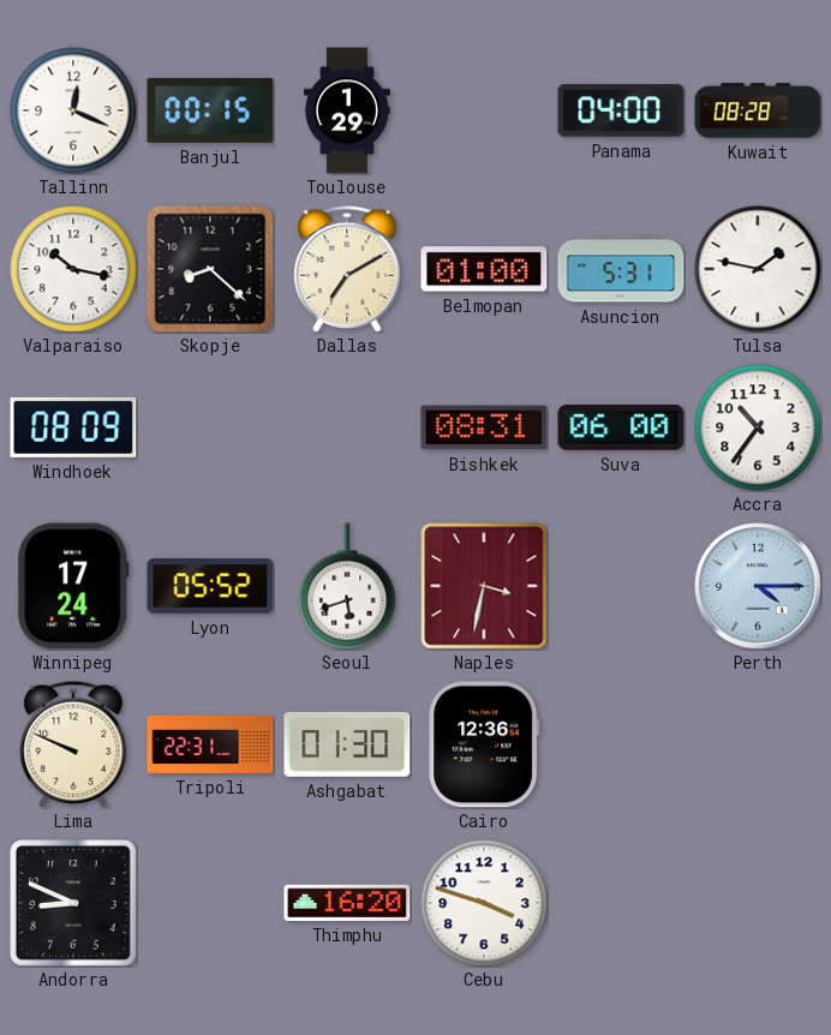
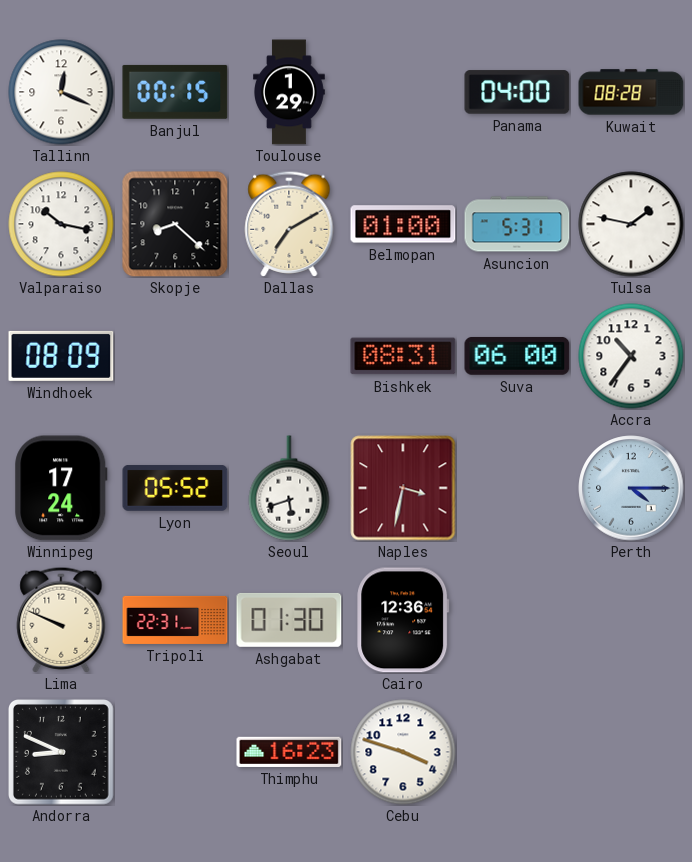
Thimphu: 16:20 -> 16:23
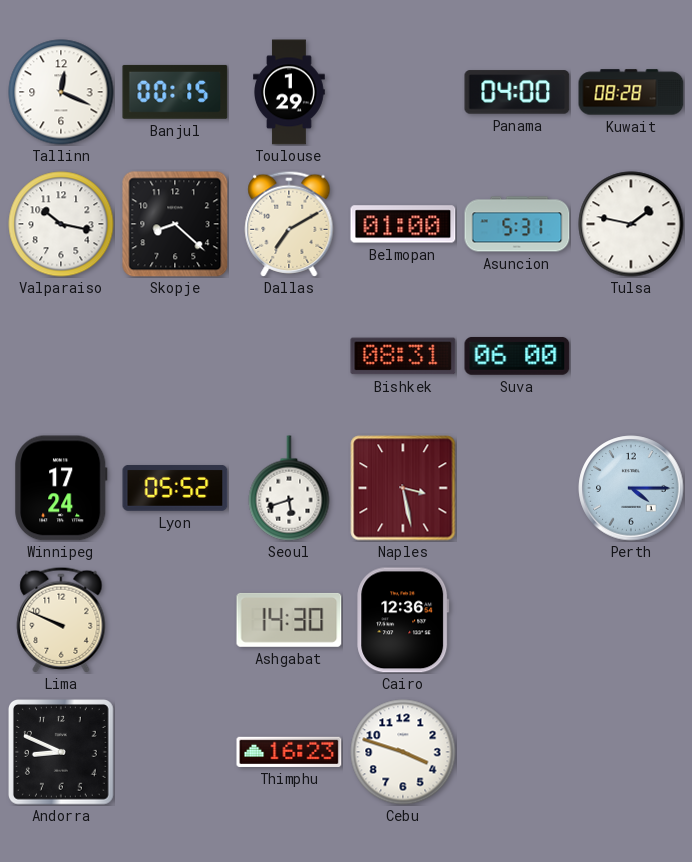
Windhoek: 08:09 -> none
Accra: 10:36 -> none
Naples: 3:32 -> 3:28
Tripoli: 22:31 -> none
Ashgabat: 01:30 -> 14:30
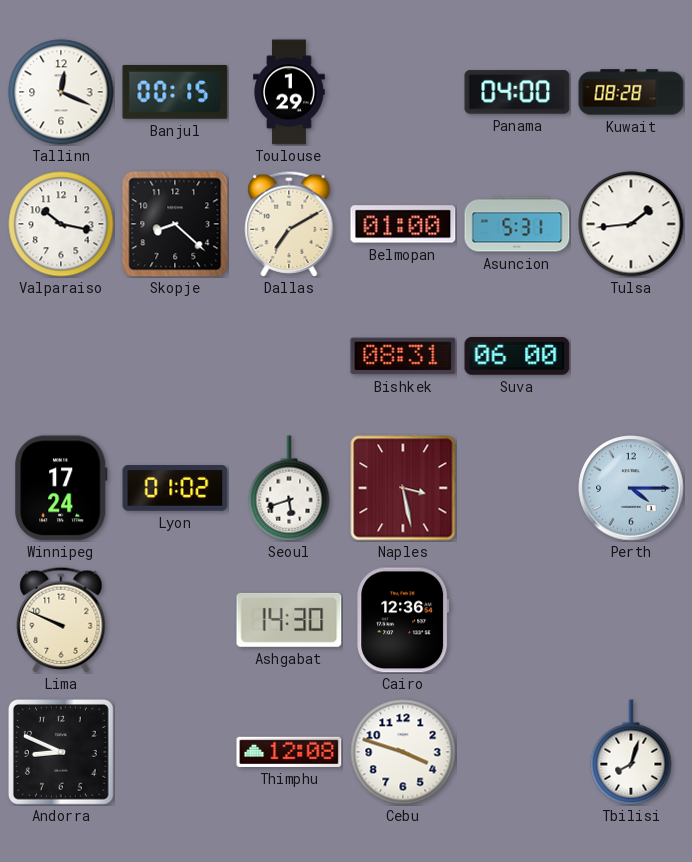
Tulsa: 1:47 -> 1:44
Lyon: 05:52 -> 01:02
Thimphu: 16:23 -> 12:08
Tbilisi: none -> 8:03
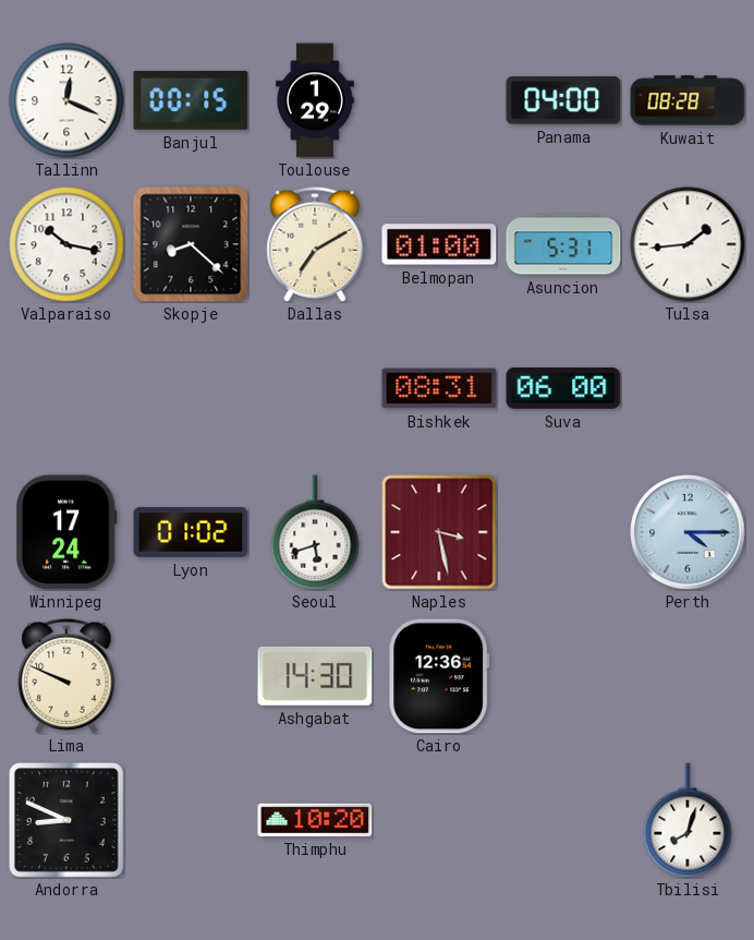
Thimphu: 12:08 -> 10:20
Cebu: 3:48 -> none
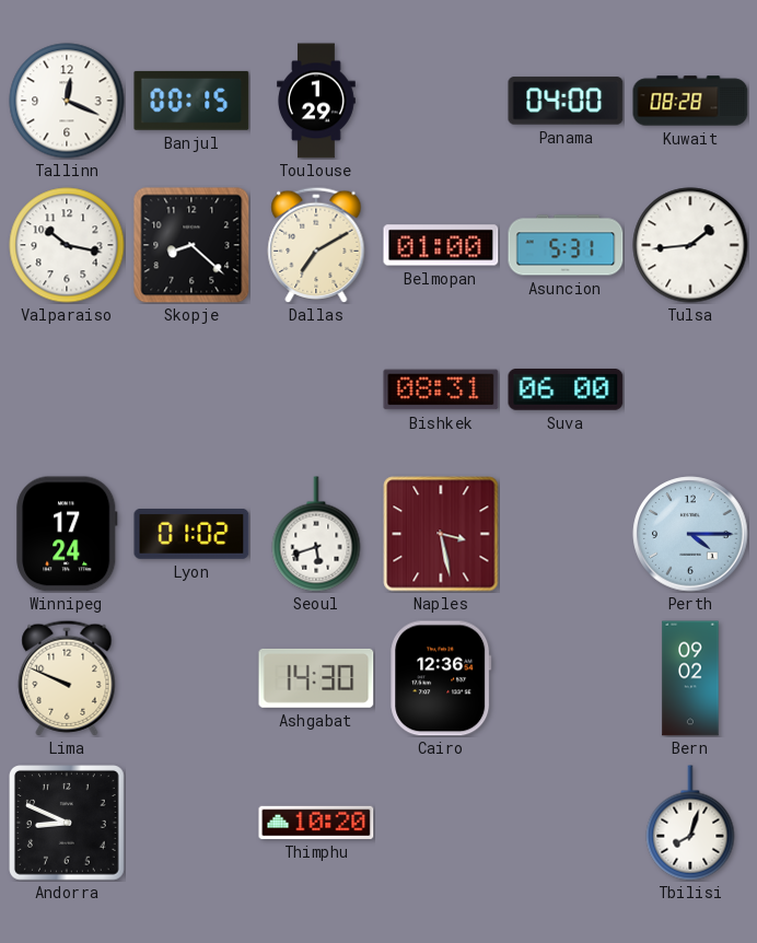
Bern: none -> 09:02
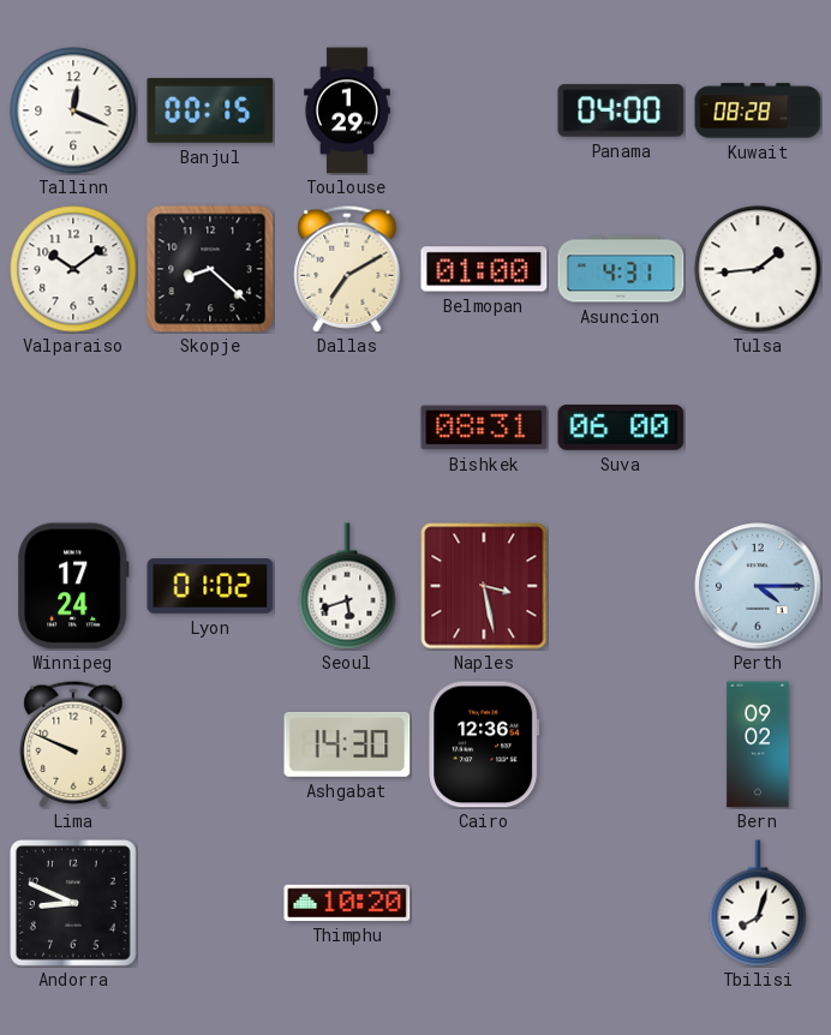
Valparaiso: 10:17 -> 10:09
Asuncion: 5:31 -> 4:31
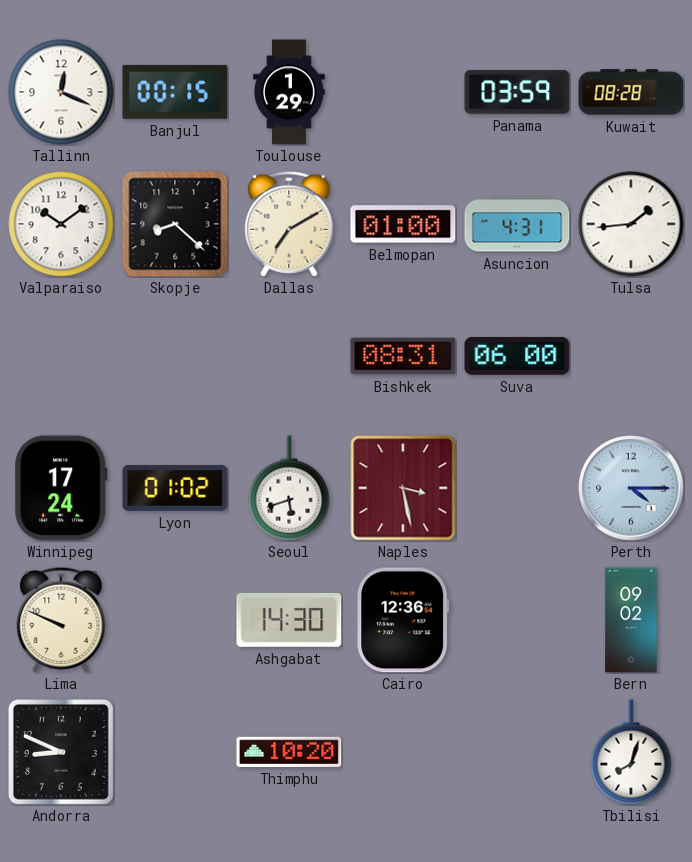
Panama: 04:00 -> 03:59
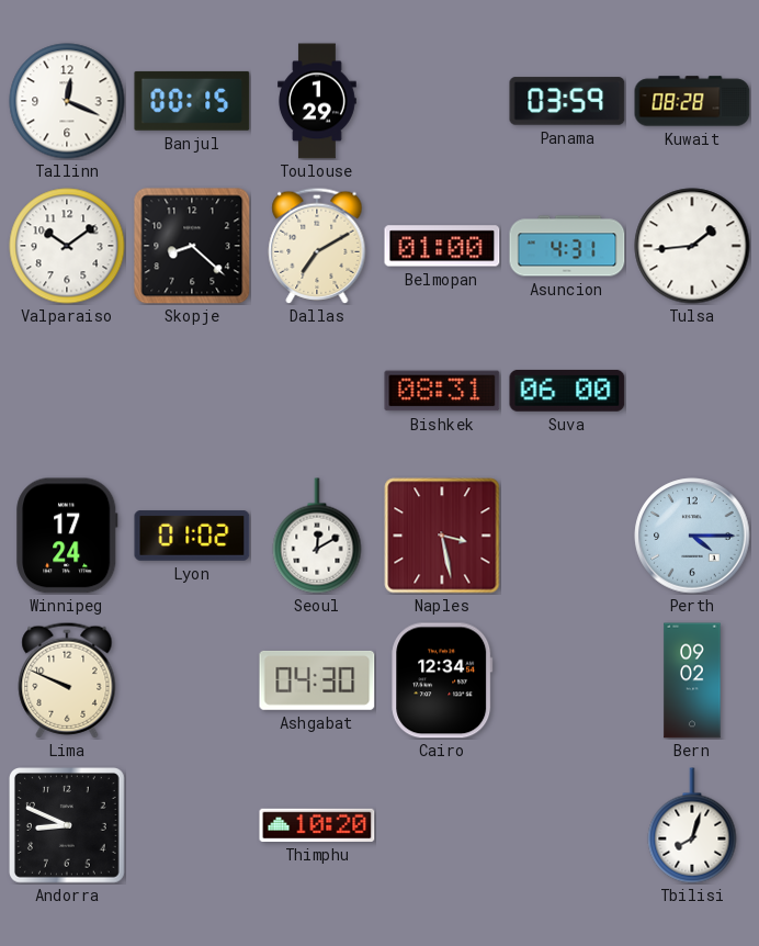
Seoul: 5:42 -> 12:10
Ashgabat: 14:30 -> 04:30
Cairo: 12:36 -> 12:34
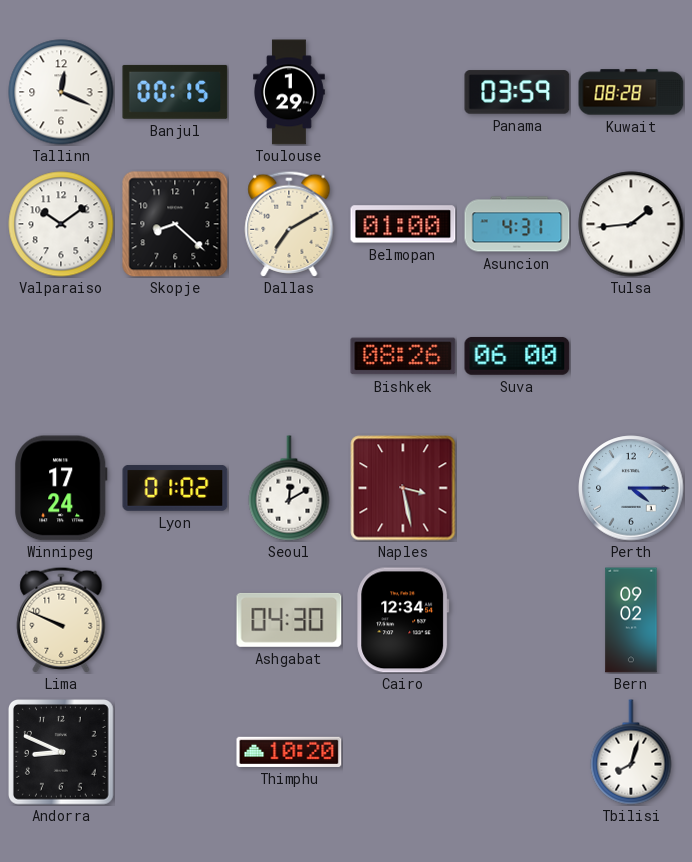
Bishkek: 08:31 -> 08:26
